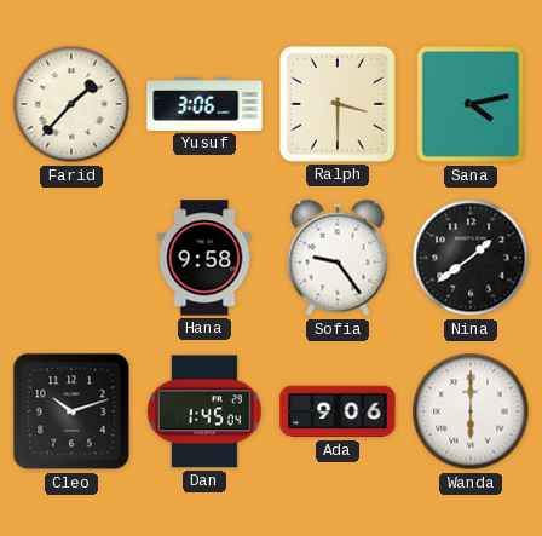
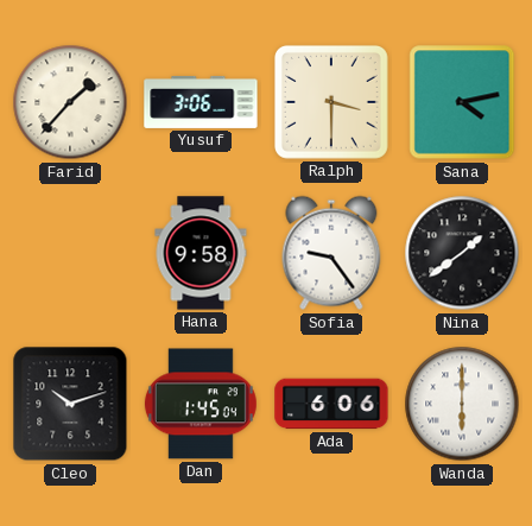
Ada: 9:06 -> 6:06
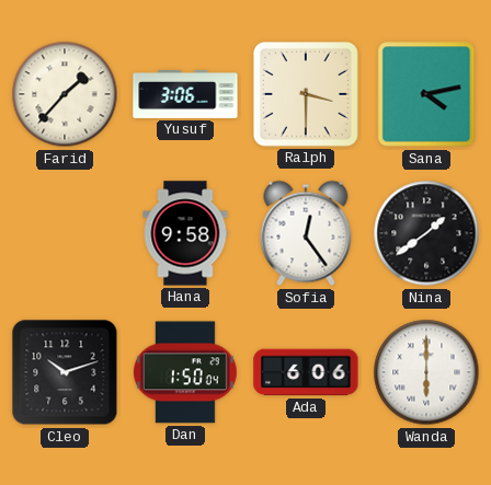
Sofia: 9:24 -> 12:24
Dan: 1:45 -> 1:50
